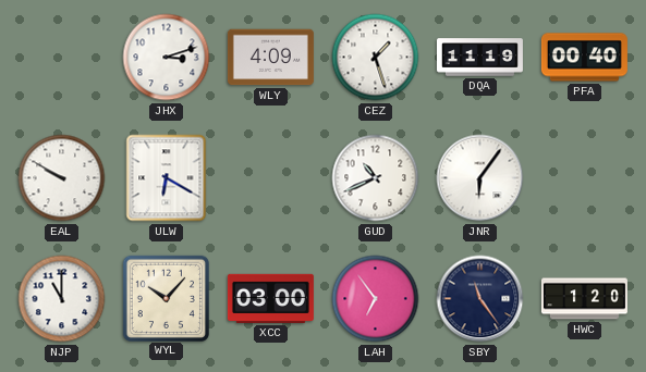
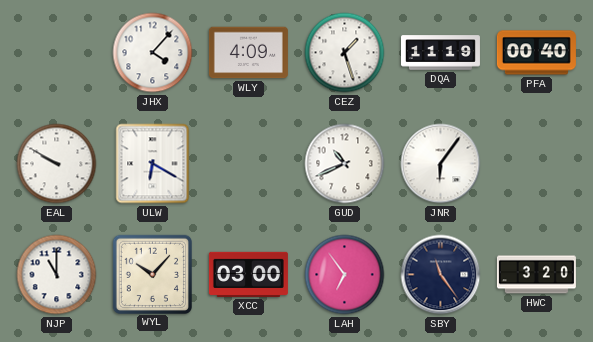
JHX: 3:12 -> 4:07
HWC: 1:20 -> 3:20
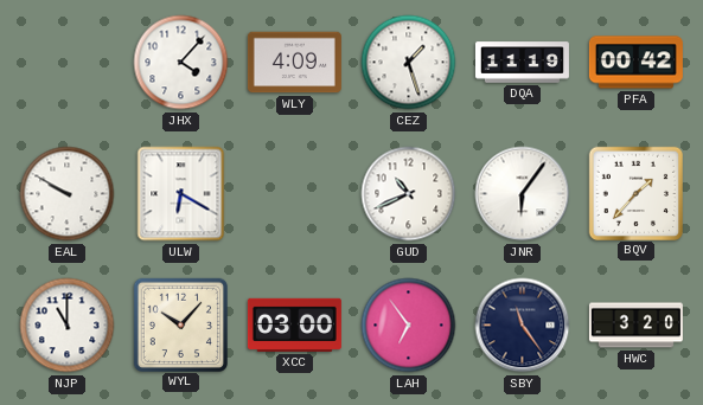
PFA: 00:40 -> 00:42
BQV: none -> 1:37
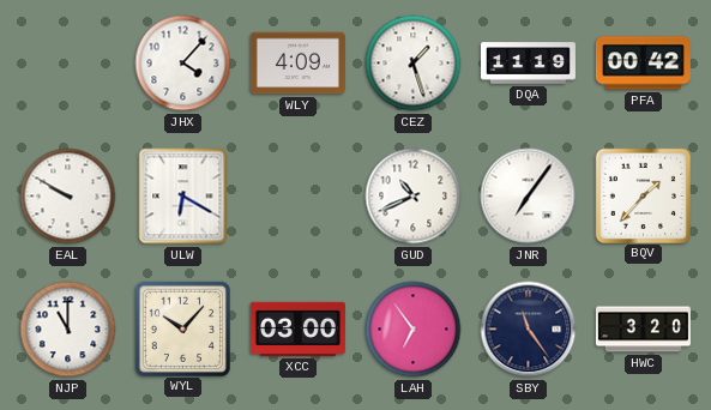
JNR: 6:06 -> 7:06
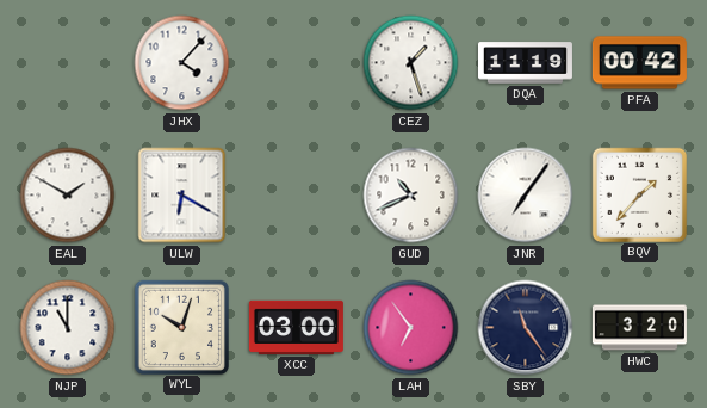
WLY: 4:09 -> none
EAL: 9:50 -> 1:50
WYL: 10:07 -> 10:03
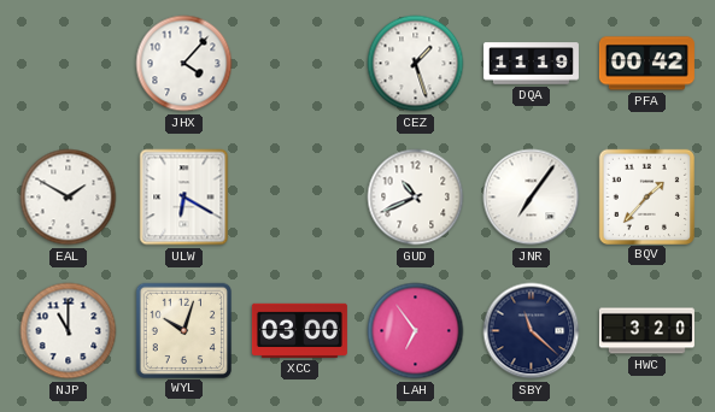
SBY: 11:24 -> 11:22
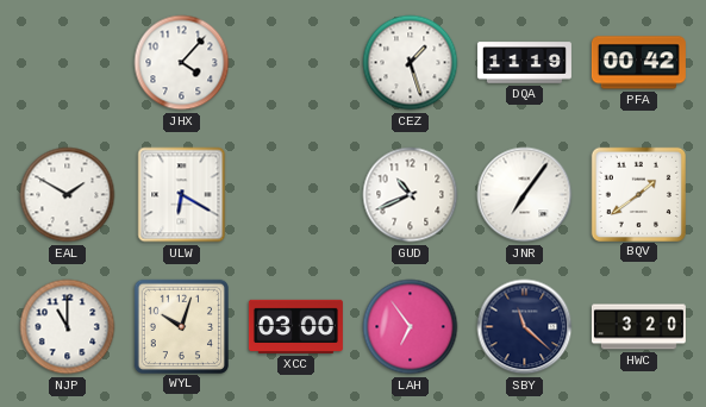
BQV: 1:37 -> 1:39
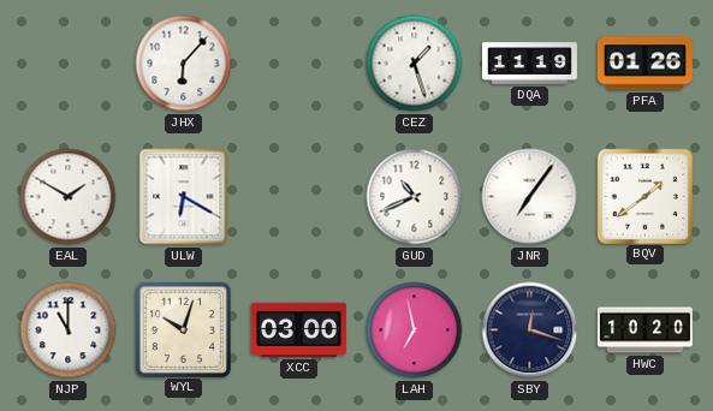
JHX: 4:07 -> 6:07
PFA: 00:42 -> 01:26
LAH: 6:54 -> 6:58
SBY: 11:22 -> 12:18
HWC: 3:20 -> 10:20
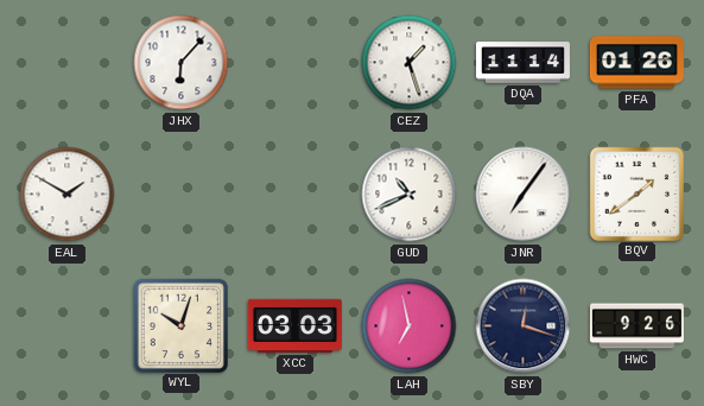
DQA: 11:19 -> 11:14
ULW: 6:20 -> none
NJP: 11:00 -> none
XCC: 03:00 -> 03:03
HWC: 10:20 -> 9:26
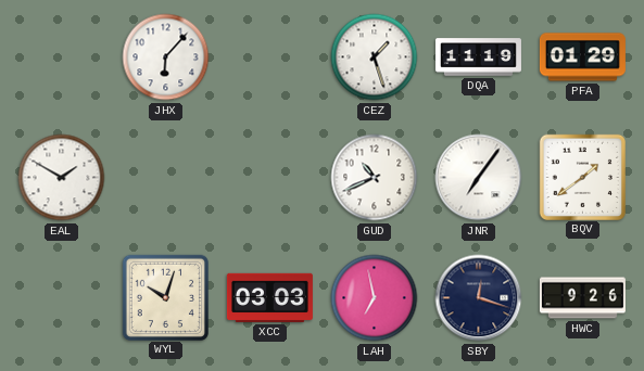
DQA: 11:14 -> 11:19
PFA: 01:26 -> 01:29
